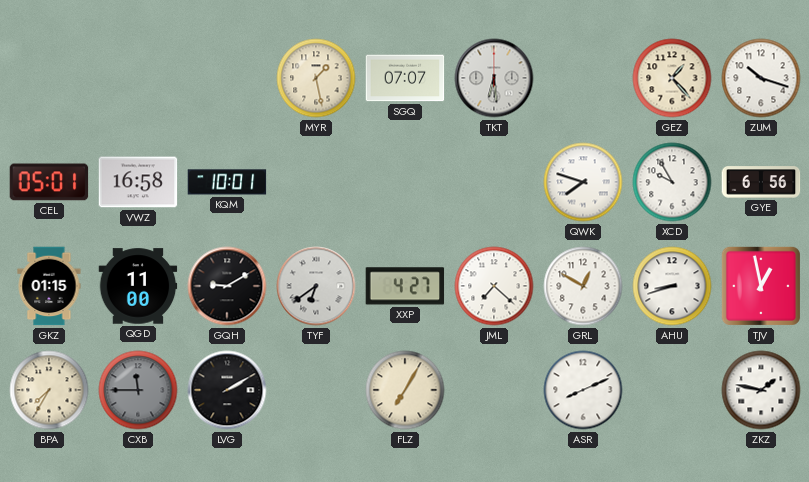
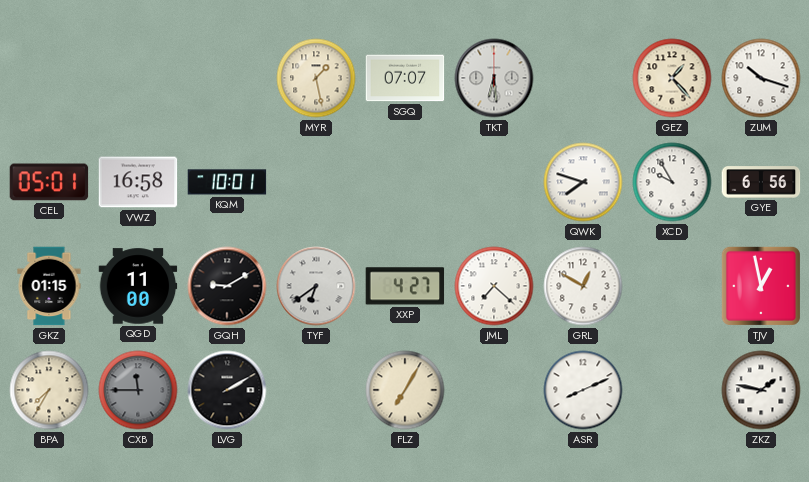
AHU: 8:42 -> none
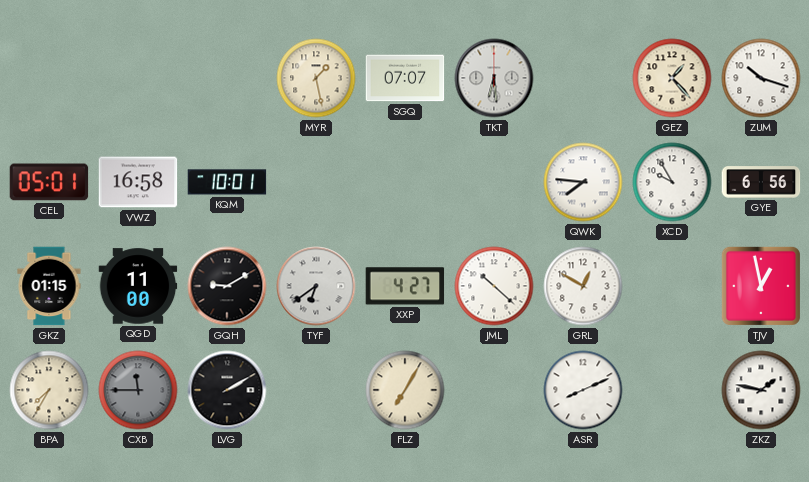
QWK: 7:48 -> 7:46
JML: 7:22 -> 10:22
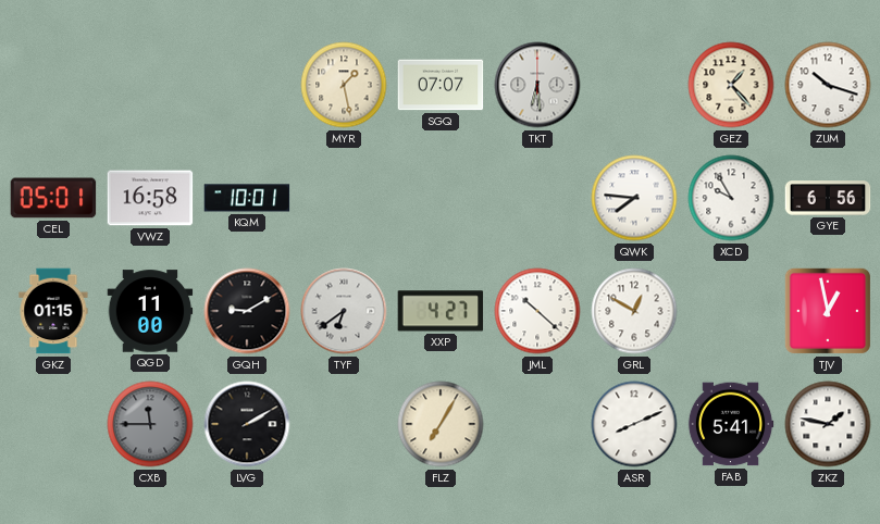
BPA: 7:35 -> none
FAB: none -> 5:41
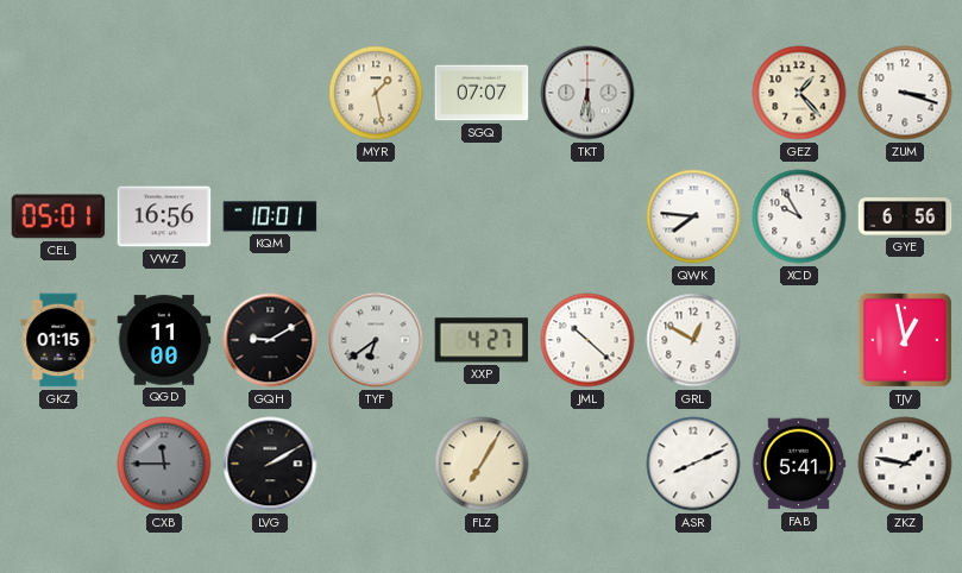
ZUM: 10:18 -> 3:18
VWZ: 16:58 -> 16:56
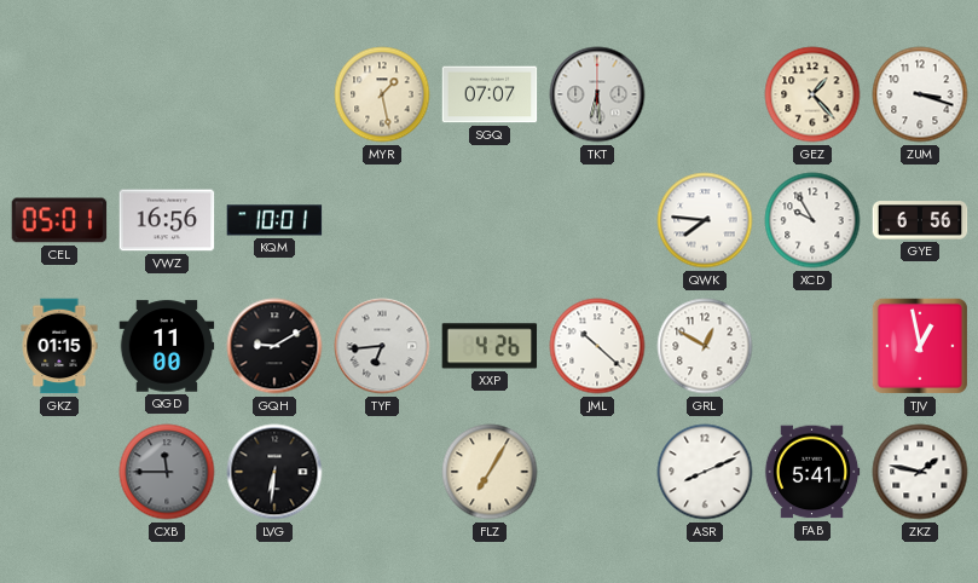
TYF: 6:39 -> 6:44
XXP: 4:27 -> 4:26
LVG: 2:10 -> 6:31
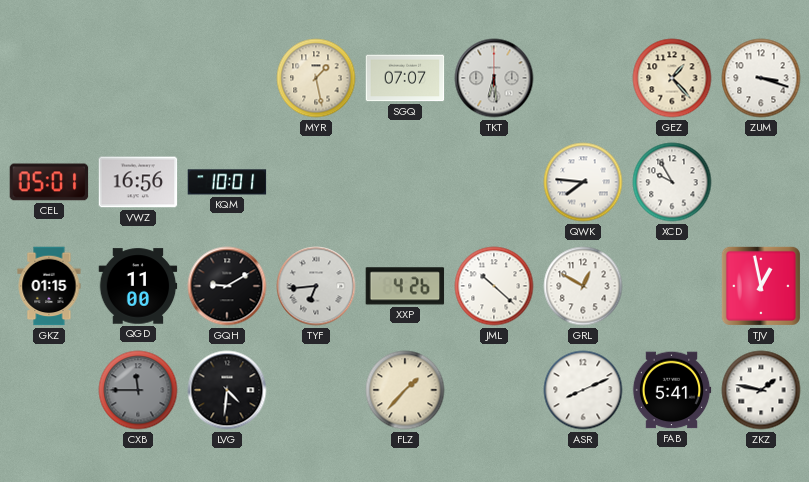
GYE: 6:56 -> none
LVG: 6:31 -> 4:31
FLZ: 7:05 -> 1:37
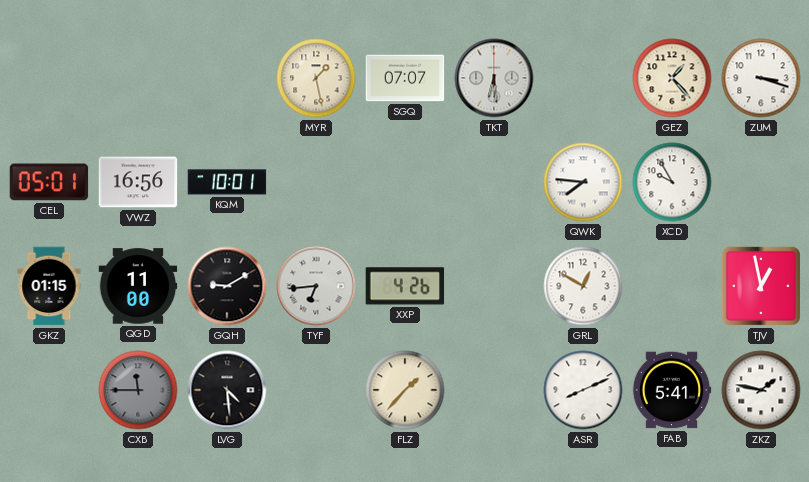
JML: 10:22 -> none
LVG: 4:31 -> 4:29
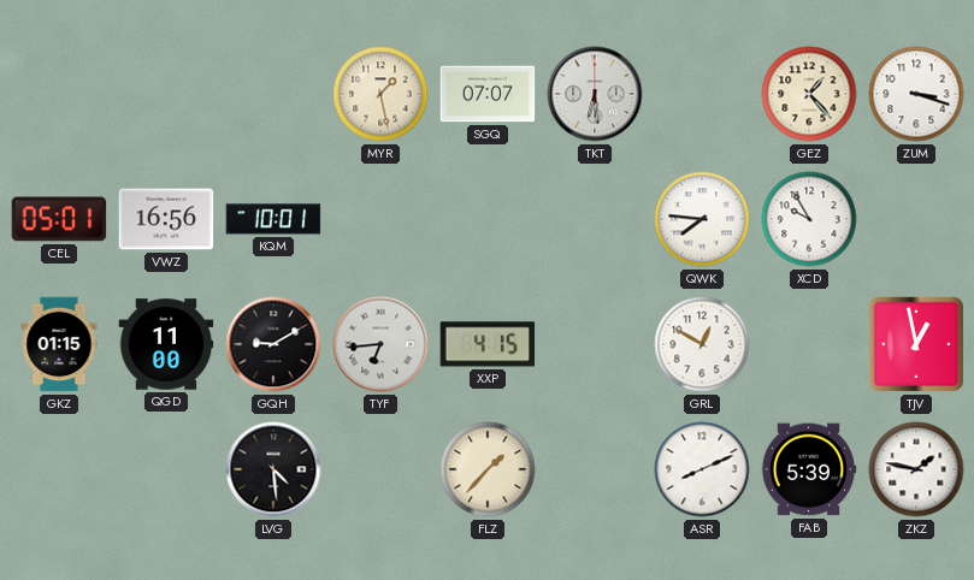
XXP: 4:26 -> 4:15
CXB: 11:45 -> none
FAB: 5:41 -> 5:39
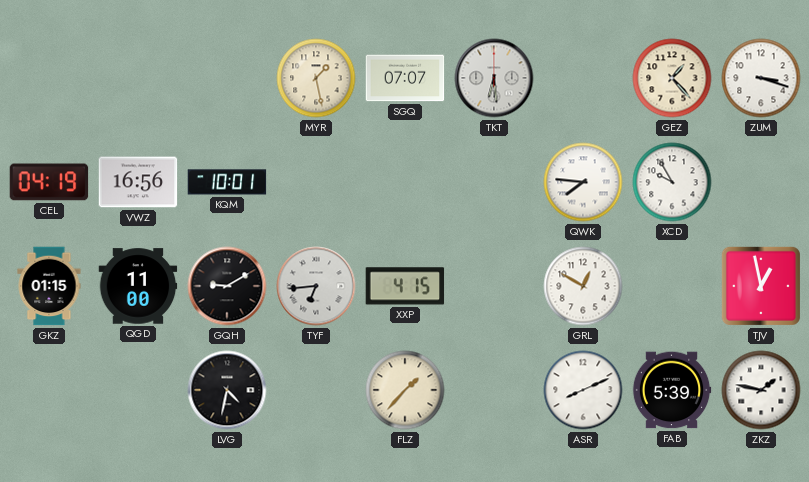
CEL: 05:01 -> 04:19
LVG: 4:29 -> 4:32
